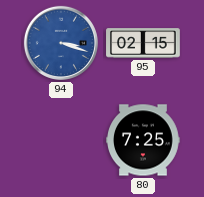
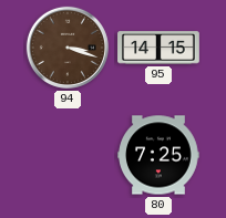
94 dial: blue -> brown
95: 02:15 -> 14:15
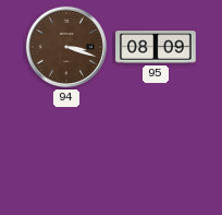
95: 14:15 -> 08:09
80: 7:25 -> none
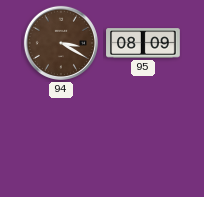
94: 3:18 -> 3:20
